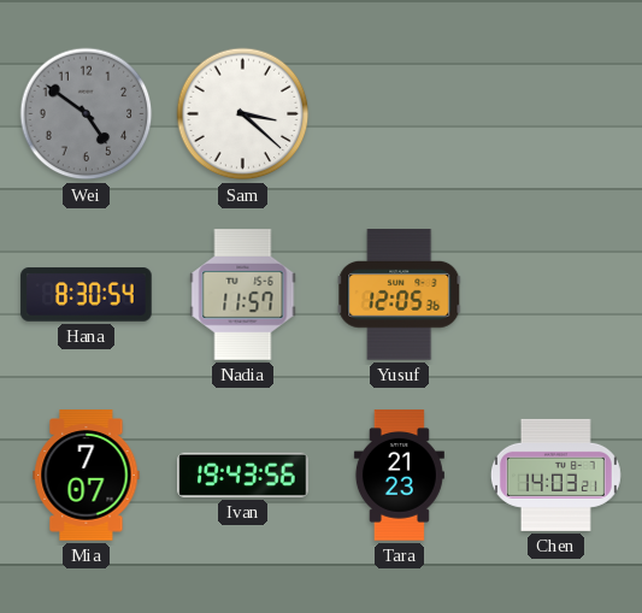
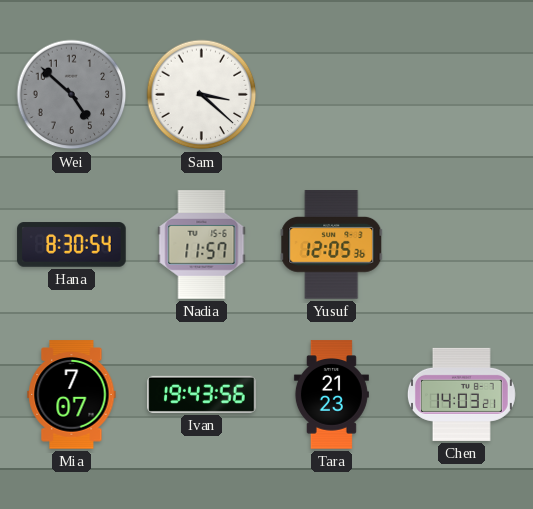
Wei: 4:51 -> 4:52
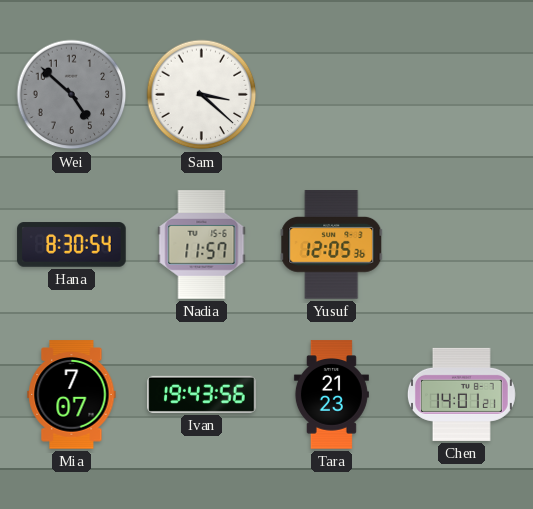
Chen: 14:03 -> 14:01
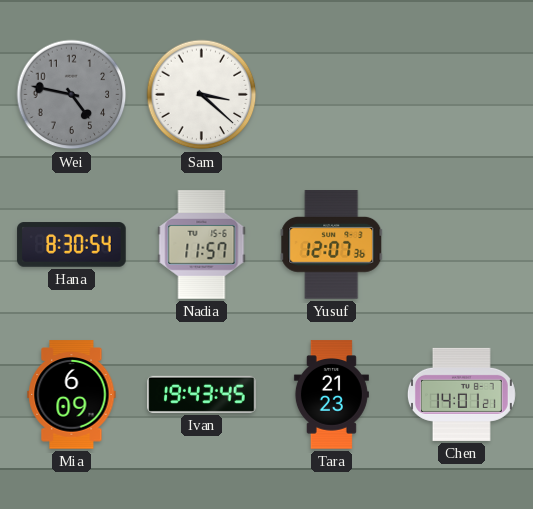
Wei: 4:52 -> 4:47
Yusuf: 12:05 -> 12:07
Mia: 7:07 -> 6:09
Ivan: 19:43:56 -> 19:43:45
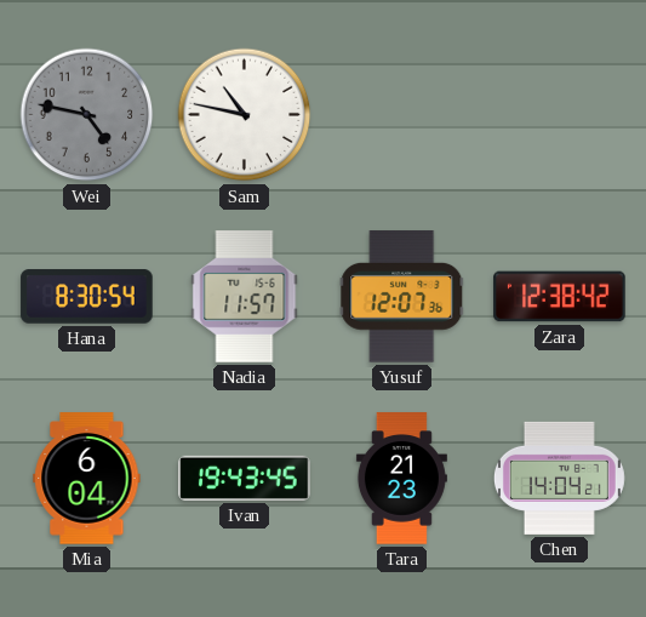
Sam: 3:22 -> 10:47
Zara: none -> 12:38
Mia: 6:09 -> 6:04
Chen: 14:01 -> 14:04
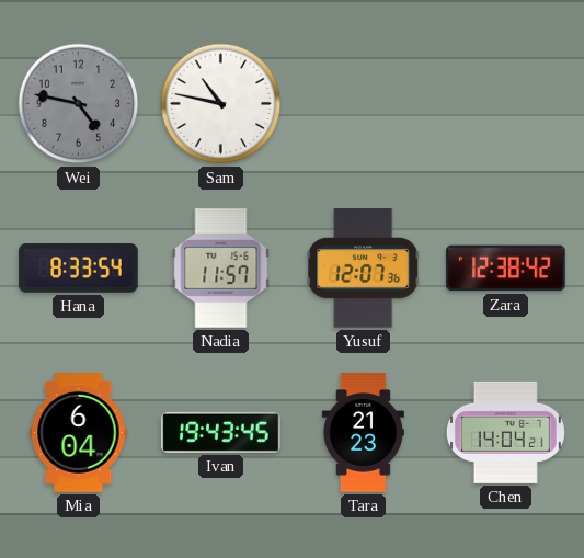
Hana: 8:30 -> 8:33
